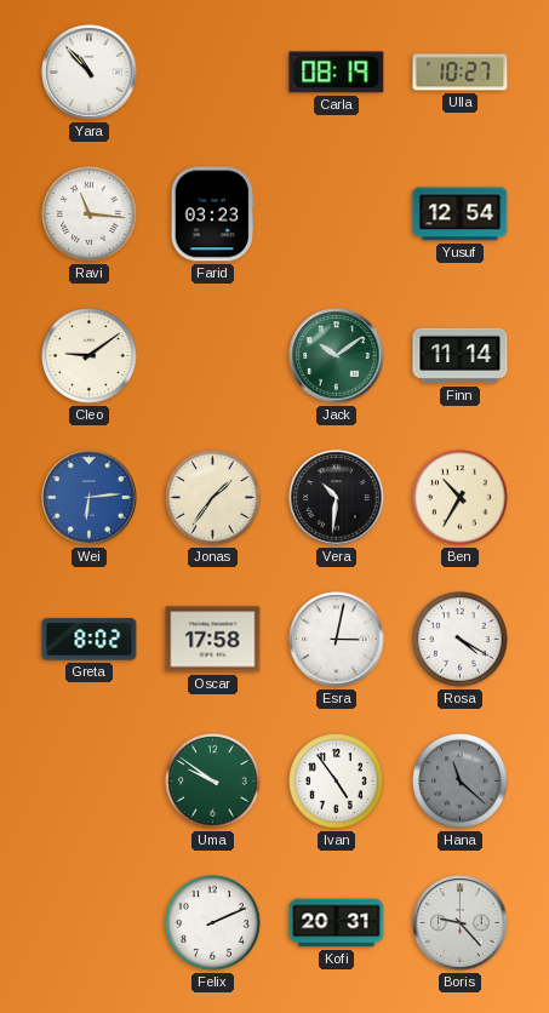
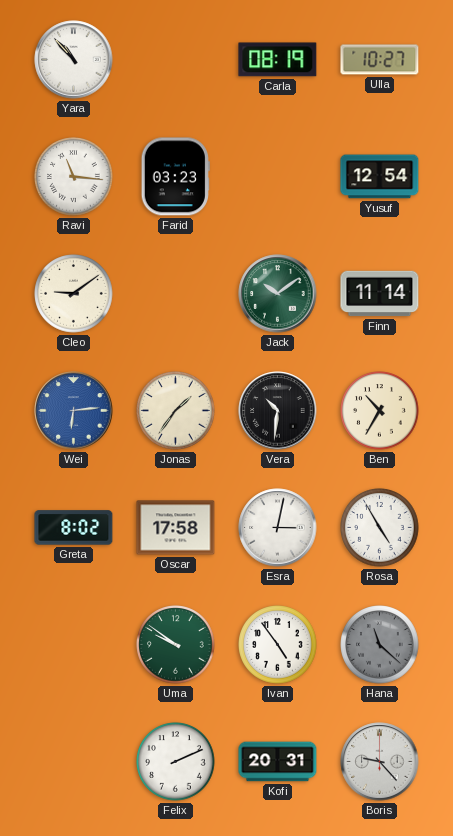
Rosa: 4:20 -> 4:55
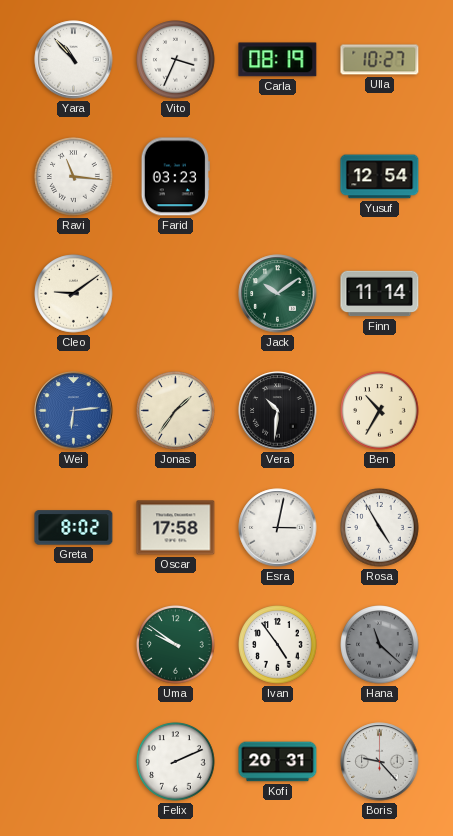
Vito: none -> 3:34
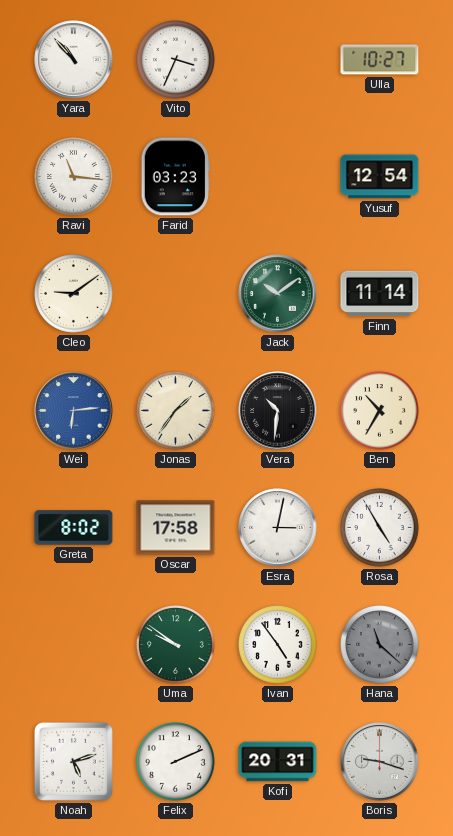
Carla: 08:19 -> none
Noah: none -> 5:12
Boris: 9:23 -> 9:18
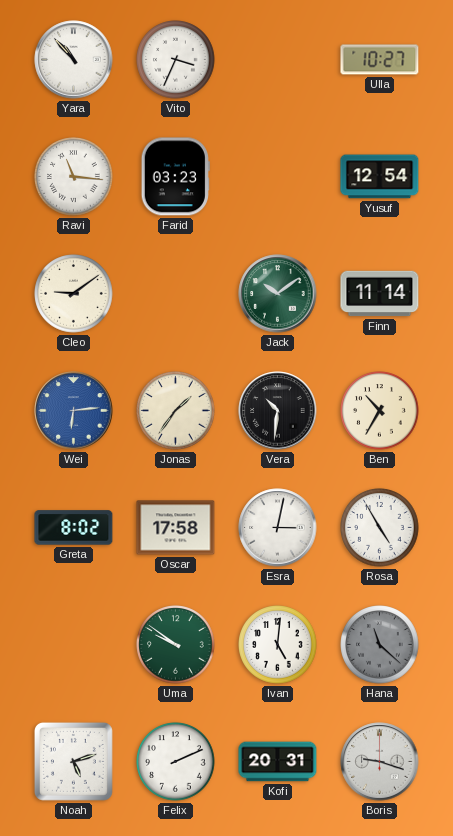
Ivan: 4:54 -> 5:01
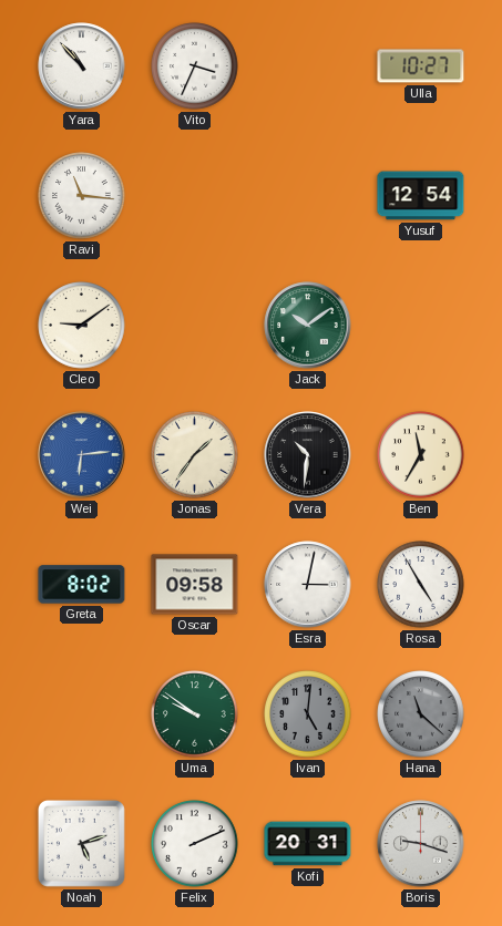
Farid: 03:23 -> none
Finn: 11:14 -> none
Ben: 10:35 -> 11:35
Oscar: 17:58 -> 09:58
Ivan dial: white -> grey
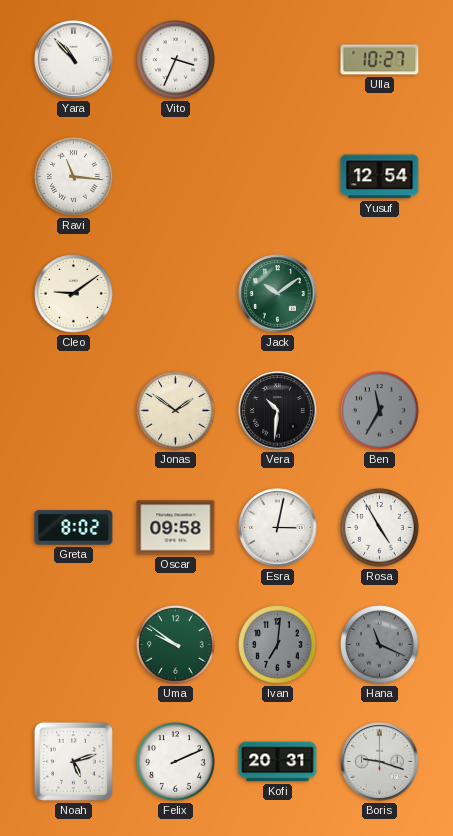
Wei: 6:14 -> none
Jonas: 1:36 -> 1:51
Ben dial: cream -> grey
Ivan: 5:01 -> 7:01
Hana: 11:22 -> 11:19
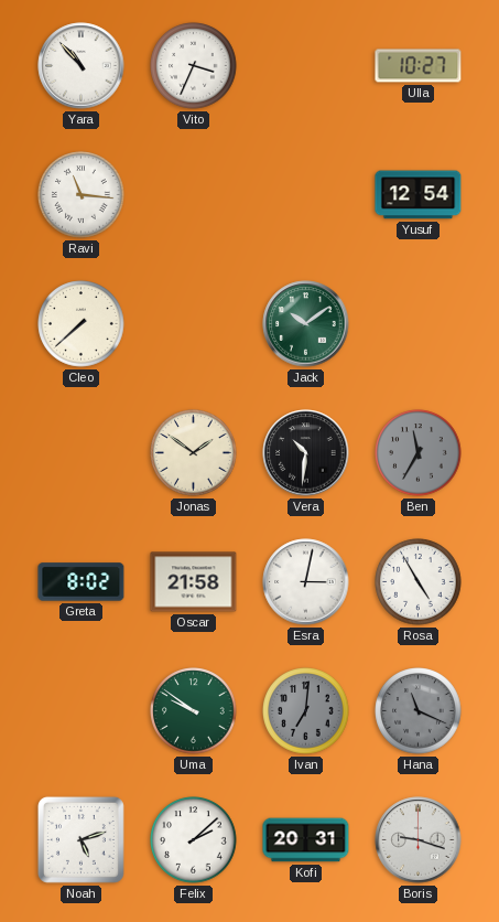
Cleo: 9:09 -> 7:38
Oscar: 09:58 -> 21:58
Felix: 2:11 -> 2:08
